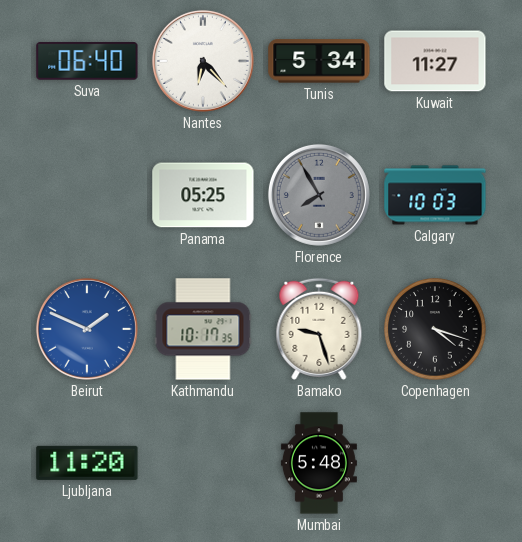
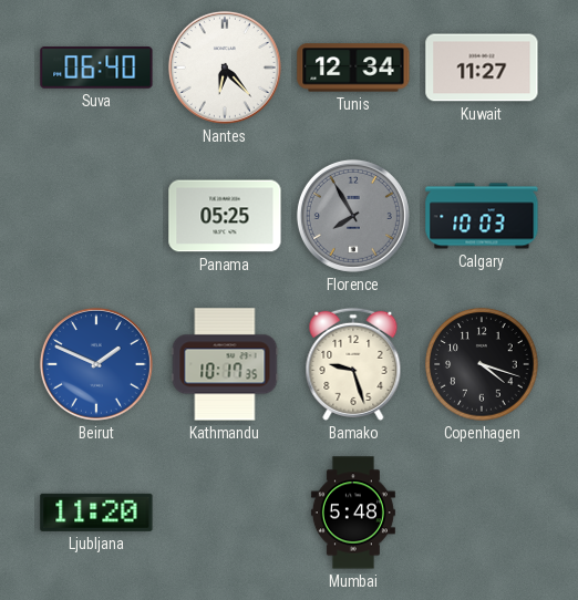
Tunis: 5:34 -> 12:34
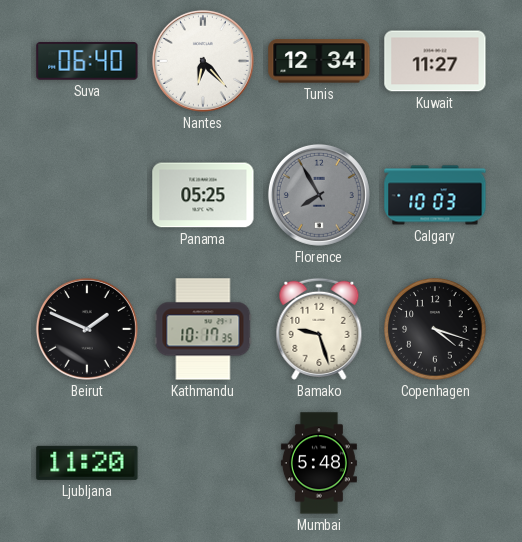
Beirut dial: blue -> black
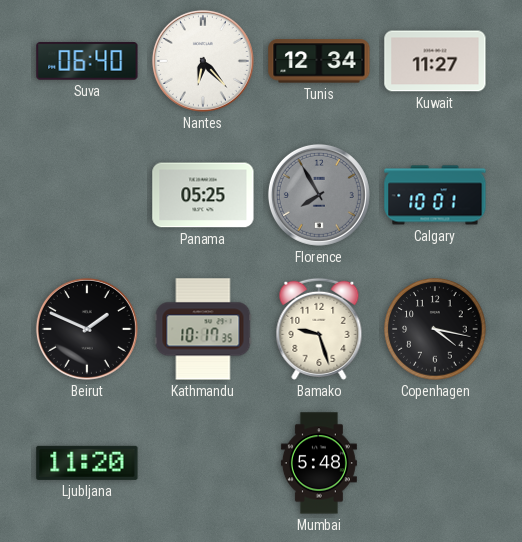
Calgary: 10:03 -> 10:01
Copenhagen: 4:18 -> 4:17
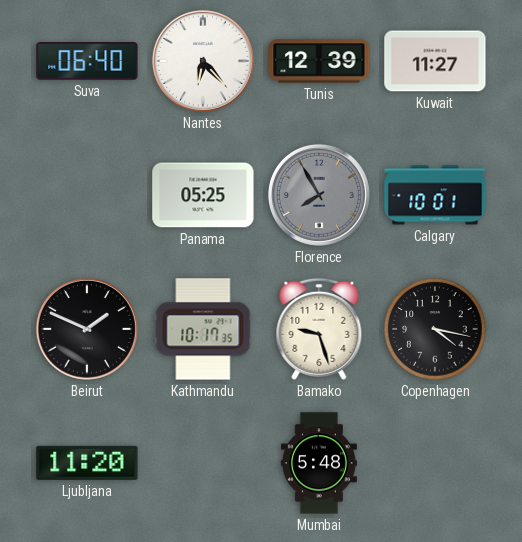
Tunis: 12:34 -> 12:39
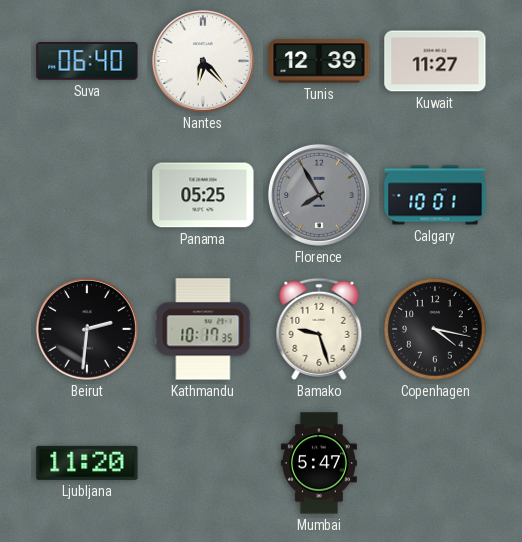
Beirut: 1:49 -> 2:31
Mumbai: 5:48 -> 5:47
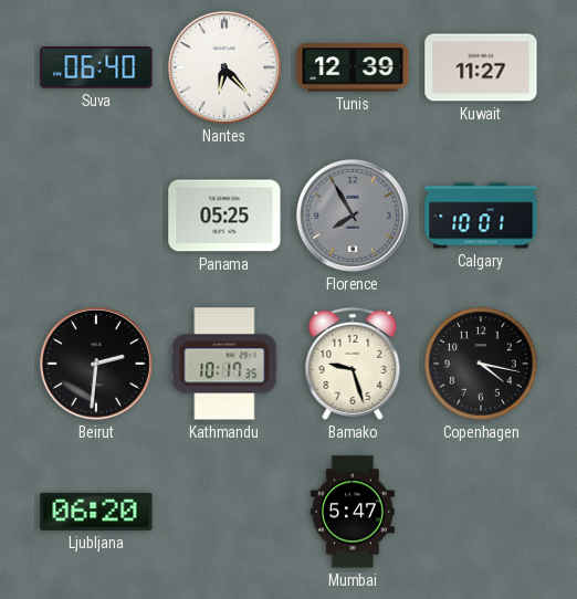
Ljubljana: 11:20 -> 06:20
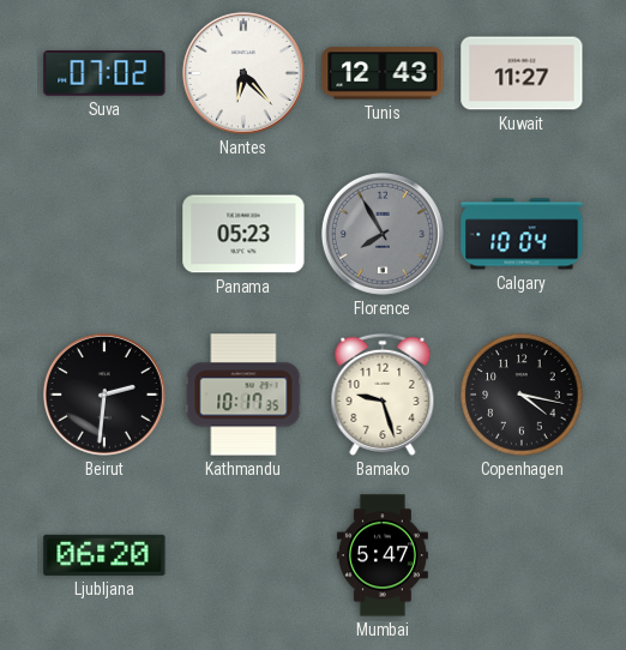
Suva: 06:40 -> 07:02
Tunis: 12:39 -> 12:43
Panama: 05:25 -> 05:23
Calgary: 10:01 -> 10:04
